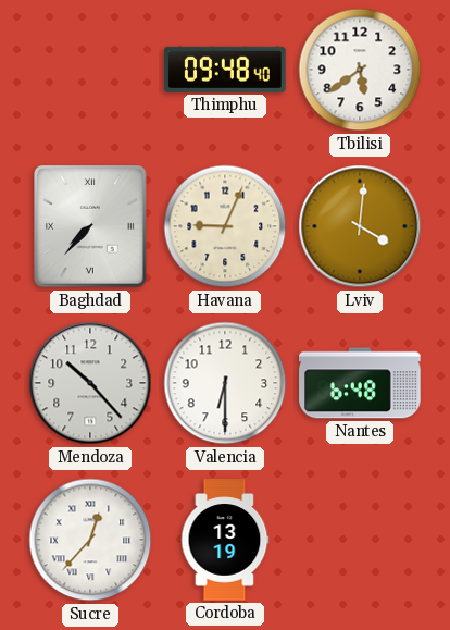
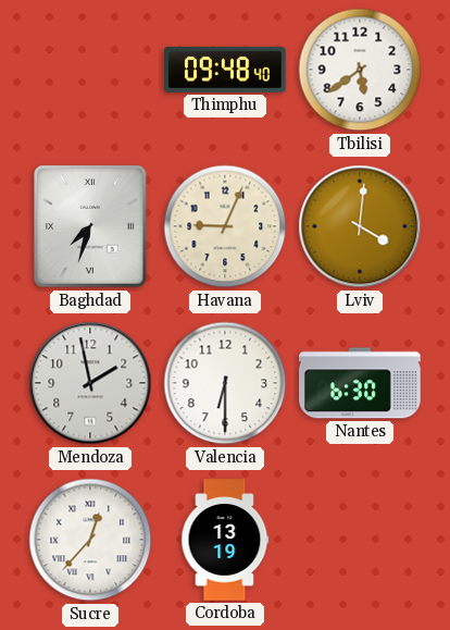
Baghdad: 7:37 -> 7:33
Mendoza: 10:23 -> 1:58
Nantes: 6:48 -> 6:30
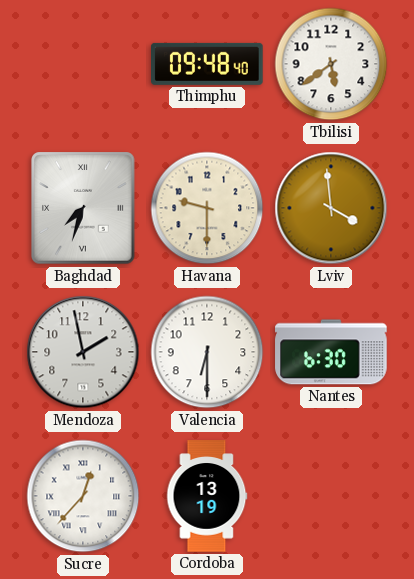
Havana: 9:04 -> 9:30
Lviv: 4:01 -> 3:59
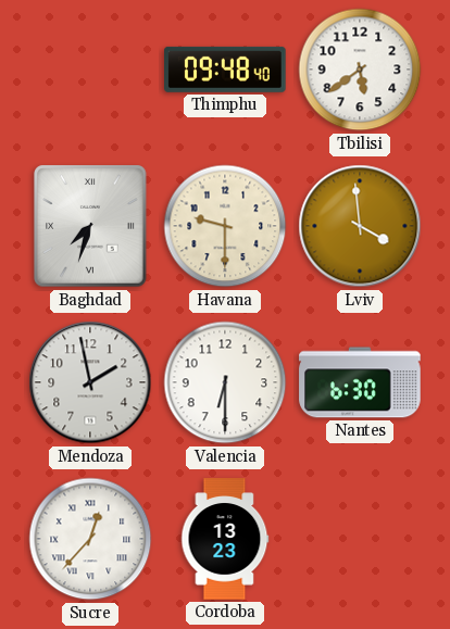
Cordoba: 13:19 -> 13:23
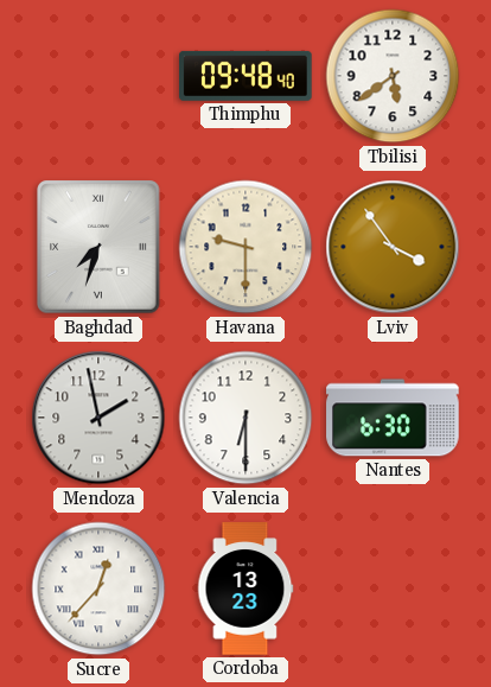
Lviv: 3:59 -> 3:54
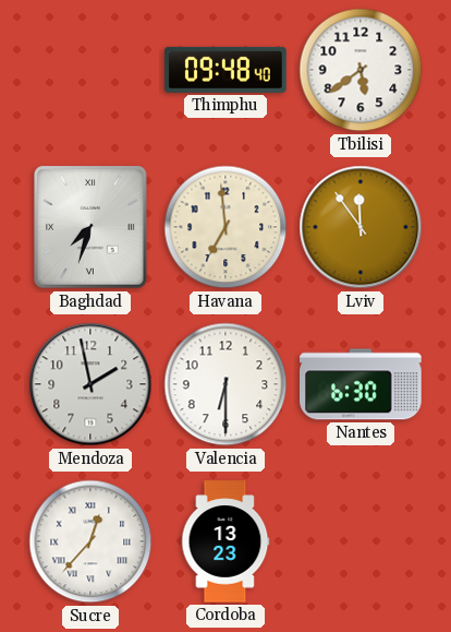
Havana: 9:30 -> 6:59
Lviv: 3:54 -> 11:54
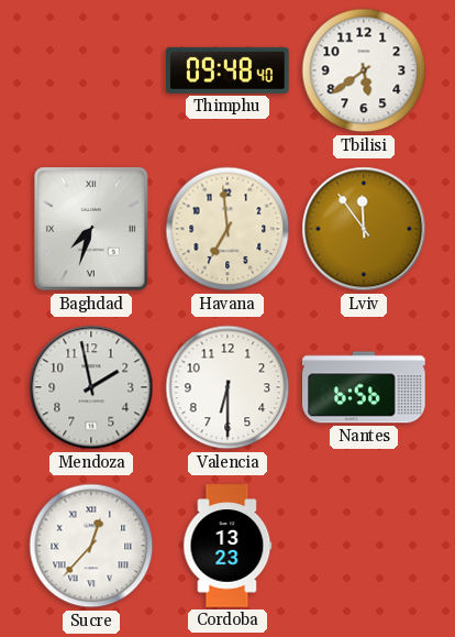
Nantes: 6:30 -> 6:56
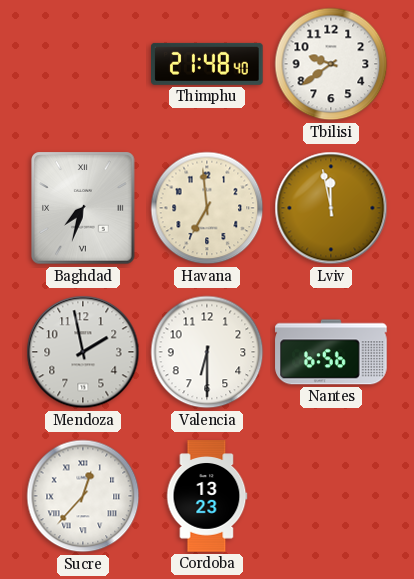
Thimphu: 09:48 -> 21:48
Tbilisi: 5:39 -> 9:39
Lviv: 11:54 -> 11:58
